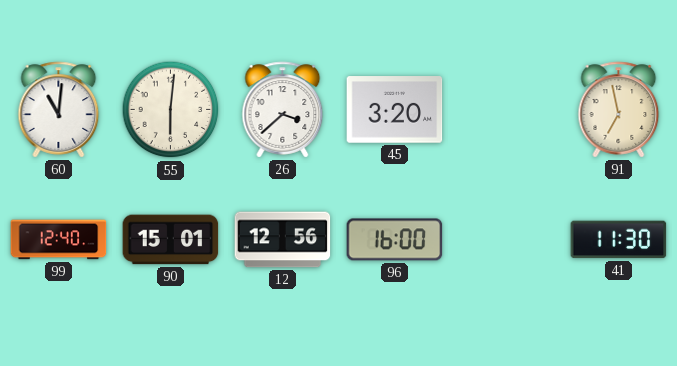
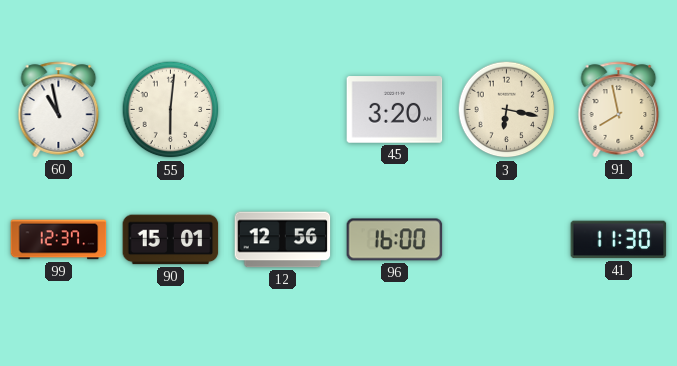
60: 11:01 -> 10:58
26: 3:38 -> none
3: none -> 6:17
91: 6:58 -> 7:58
99: 12:40 -> 12:37
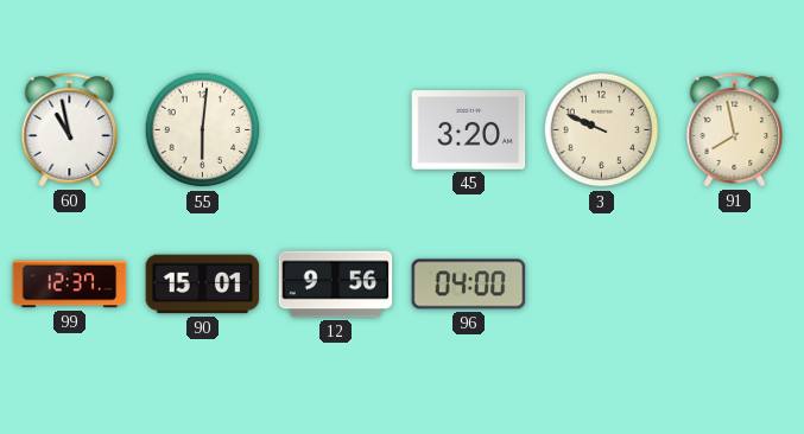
3: 6:17 -> 9:49
12: 12:56 -> 9:56
96: 16:00 -> 04:00
41: 11:30 -> none
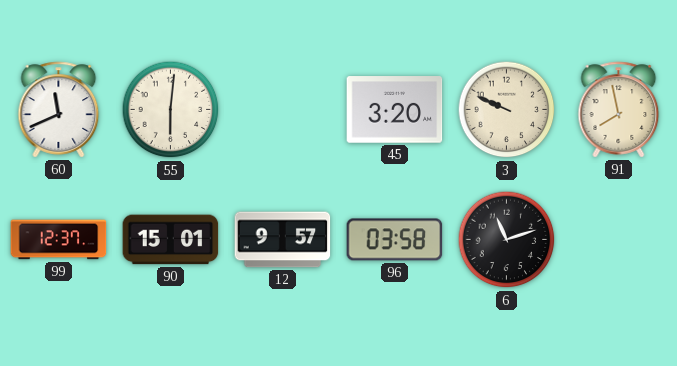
60: 10:58 -> 11:41
12: 9:56 -> 9:57
96: 04:00 -> 03:58
6: none -> 11:12
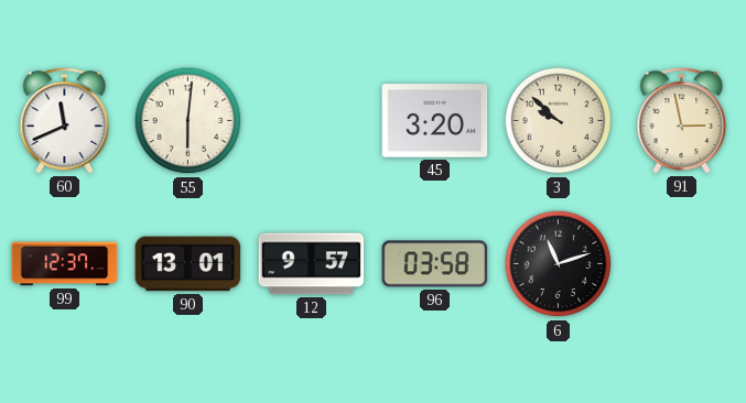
3: 9:49 -> 9:52
91: 7:58 -> 2:58
90: 15:01 -> 13:01
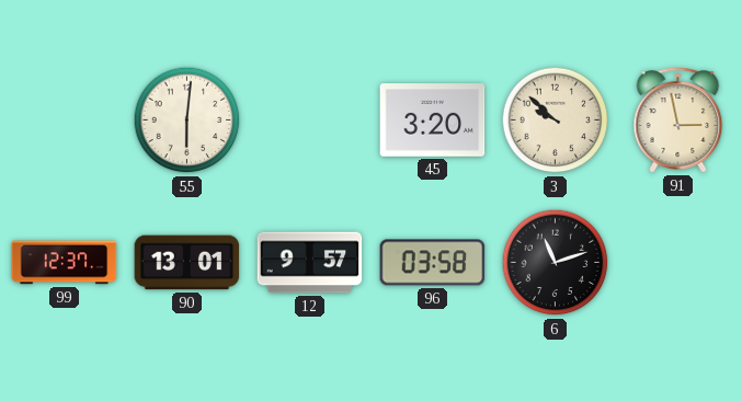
60: 11:41 -> none
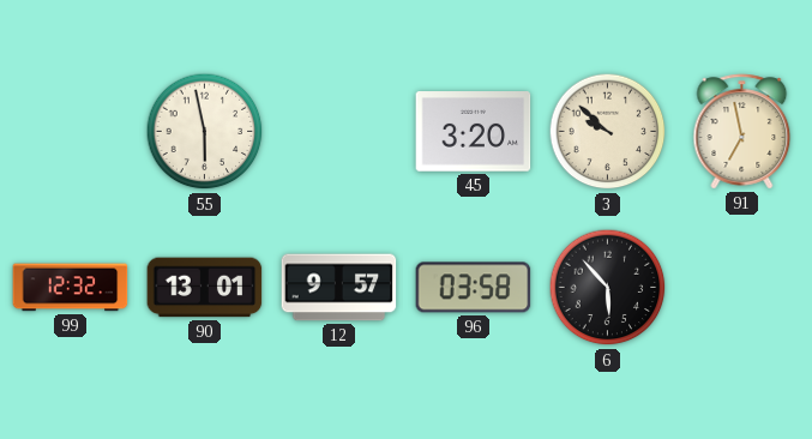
55: 6:01 -> 5:58
91: 2:58 -> 6:58
99: 12:37 -> 12:32
6: 11:12 -> 5:53
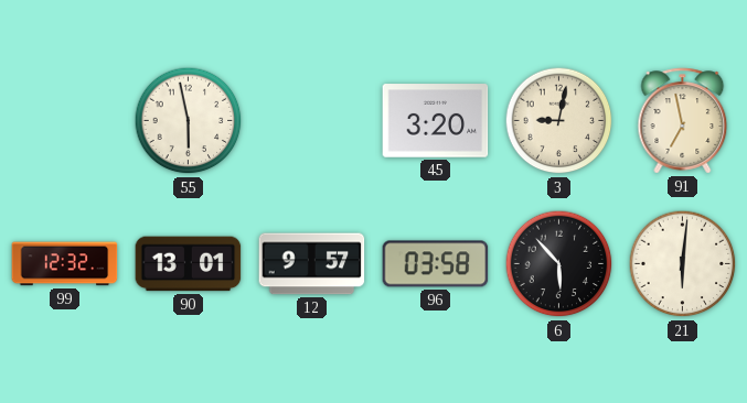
3: 9:52 -> 9:02
21: none -> 6:01
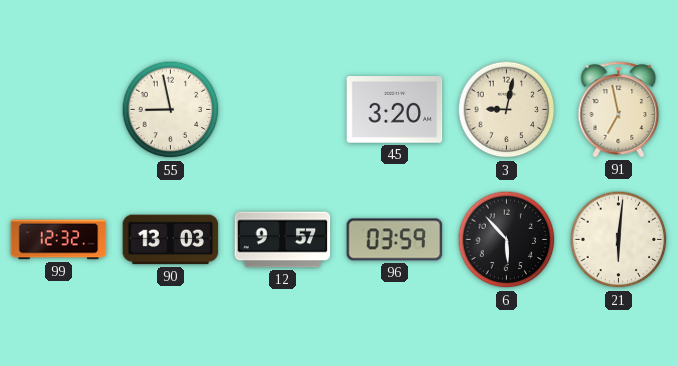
55: 5:58 -> 8:58
90: 13:01 -> 13:03
96: 03:58 -> 03:59
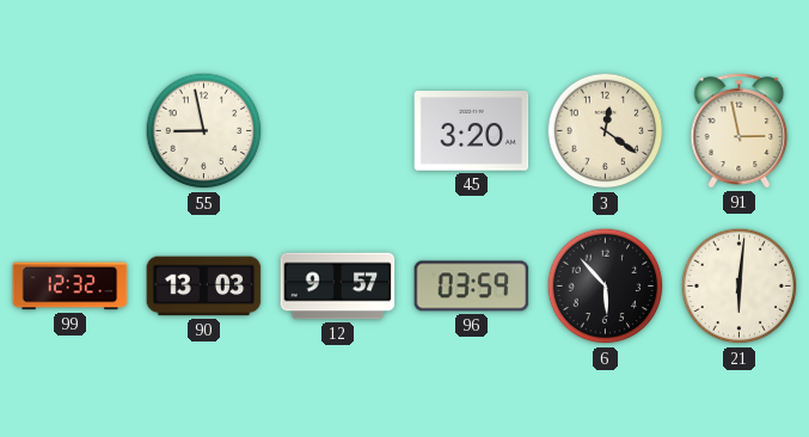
3: 9:02 -> 12:21
91: 6:58 -> 2:58
